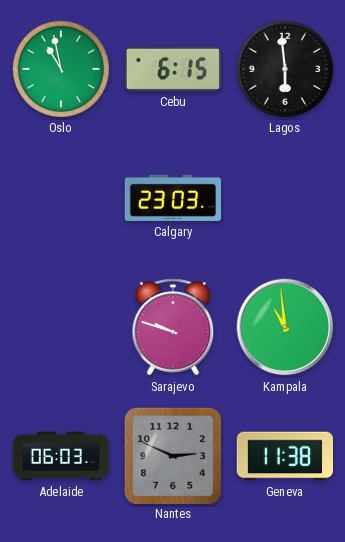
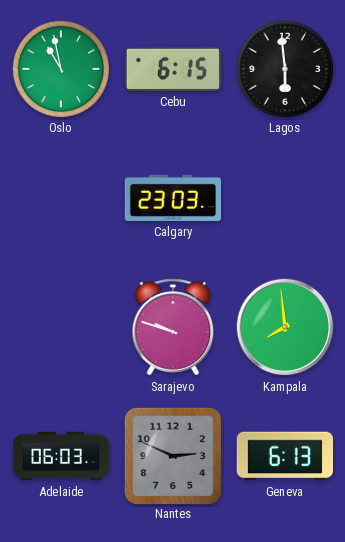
Kampala: 10:59 -> 7:59
Geneva: 11:38 -> 6:13
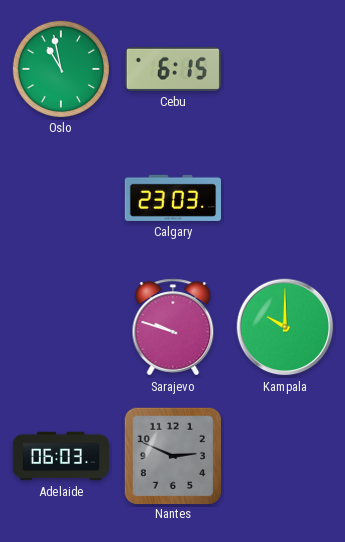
Lagos: 5:59 -> none
Kampala: 7:59 -> 10:00
Geneva: 6:13 -> none
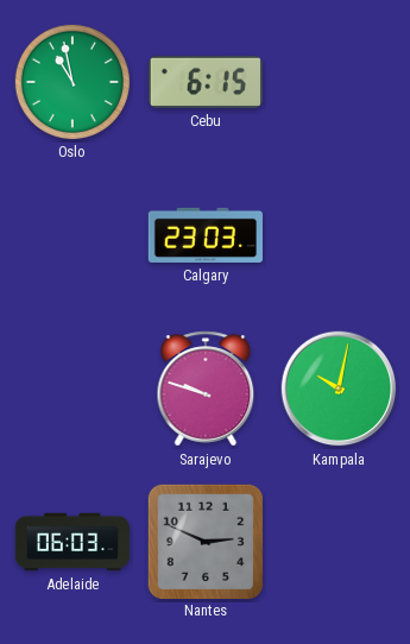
Kampala: 10:00 -> 10:02
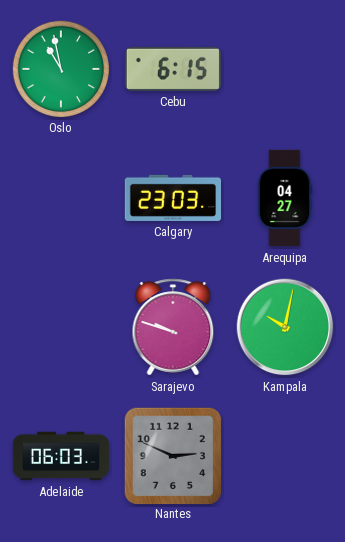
Arequipa: none -> 04:27
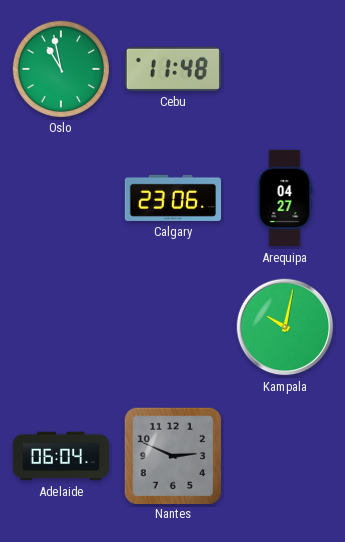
Cebu: 6:15 -> 11:48
Calgary: 23:03 -> 23:06
Sarajevo: 9:48 -> none
Adelaide: 06:03 -> 06:04
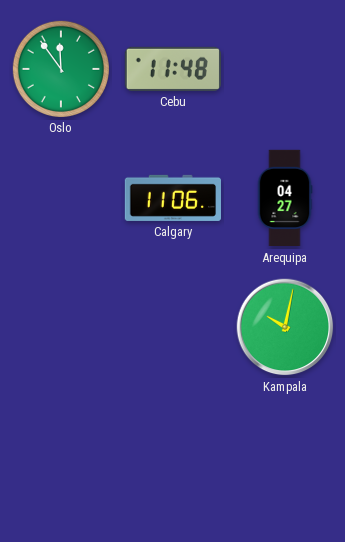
Oslo: 10:58 -> 11:54
Calgary: 23:06 -> 11:06
Adelaide: 06:04 -> none
Nantes: 2:49 -> none
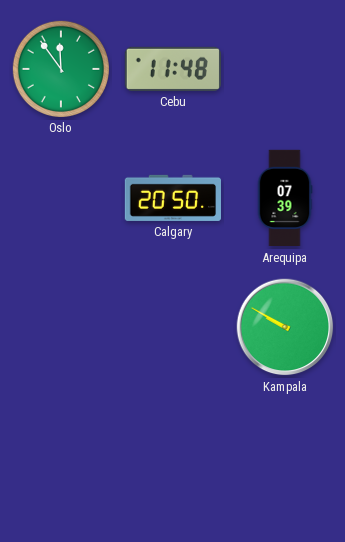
Calgary: 11:06 -> 20:50
Arequipa: 04:27 -> 07:39
Kampala: 10:02 -> 9:50
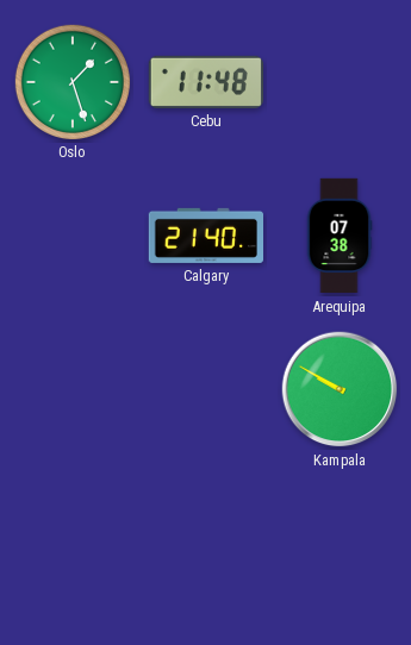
Oslo: 11:54 -> 1:27
Calgary: 20:50 -> 21:40
Arequipa: 07:39 -> 07:38
